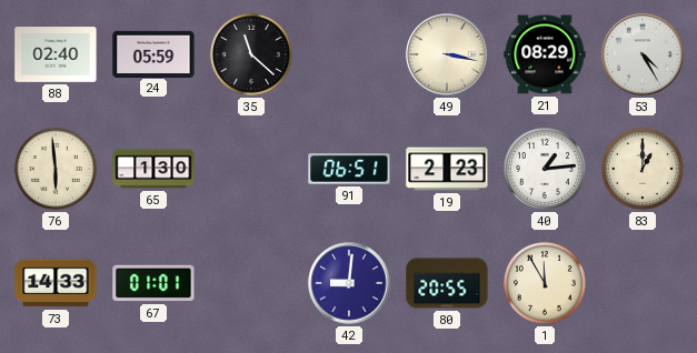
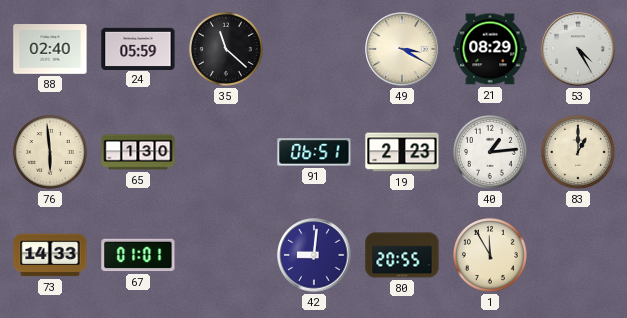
49: 3:17 -> 3:20
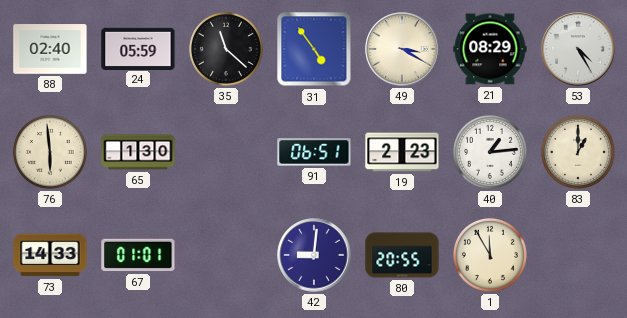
31: none -> 4:54
